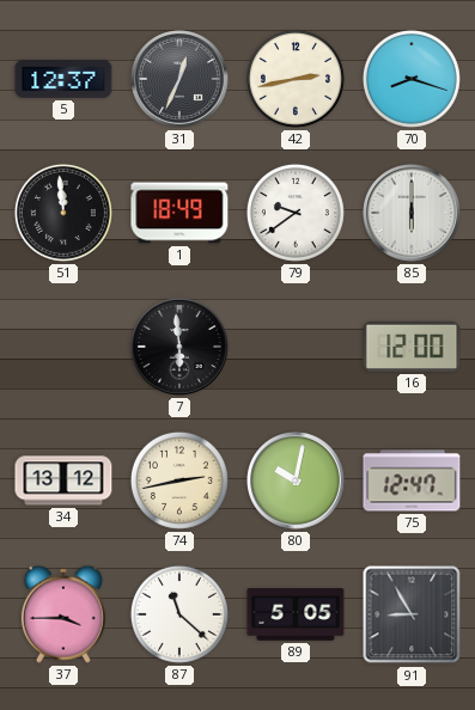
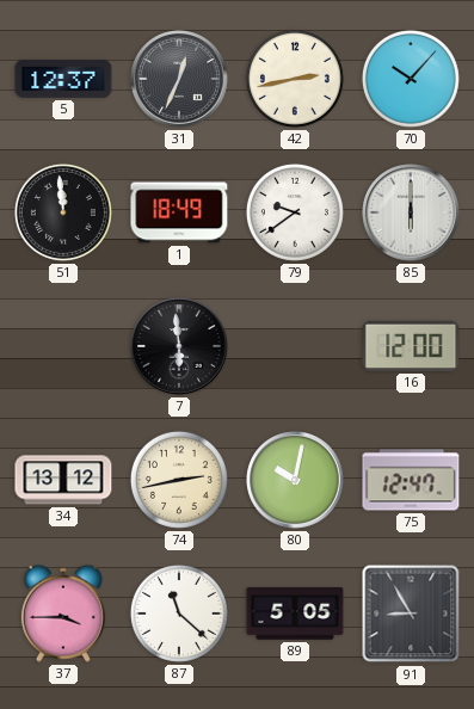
70: 8:18 -> 10:07
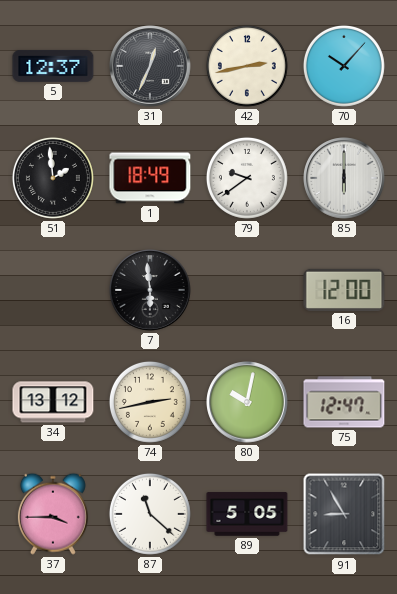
51: 11:59 -> 1:59
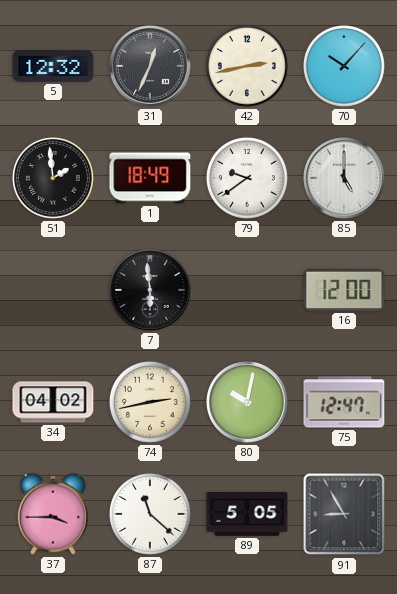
5: 12:37 -> 12:32
85: 6:00 -> 5:00
34: 13:12 -> 04:02
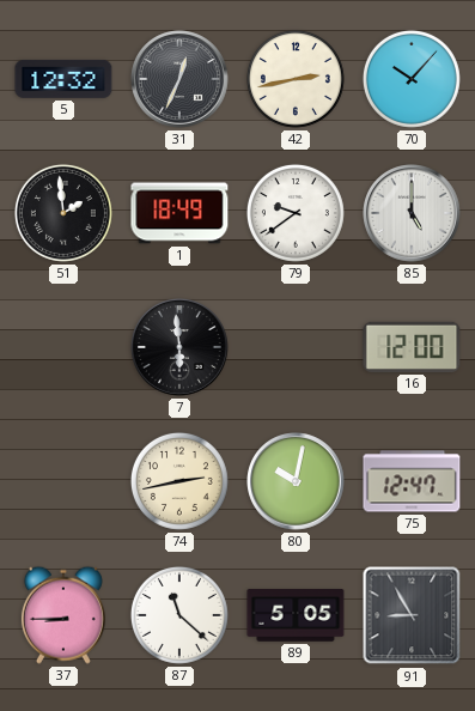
34: 04:02 -> none
37: 3:45 -> 8:45
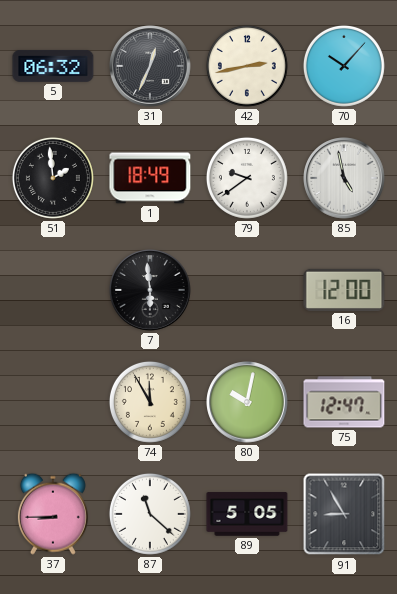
5: 12:32 -> 06:32
85: 5:00 -> 4:58
74: 2:43 -> 11:55
